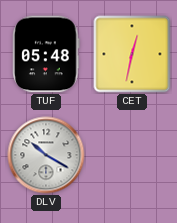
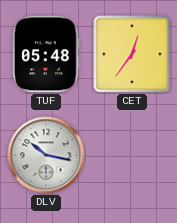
CET: 12:32 -> 12:36
DLV: 10:20 -> 10:17
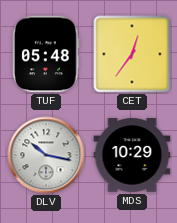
MDS: none -> 10:29
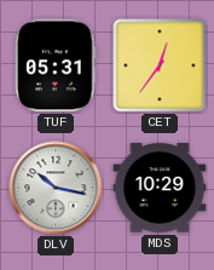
TUF: 05:48 -> 05:31
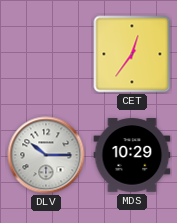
TUF: 05:31 -> none
DLV: 10:17 -> 10:15
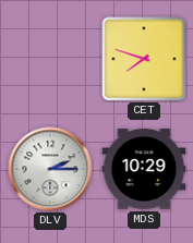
CET: 12:36 -> 7:48
DLV: 10:15 -> 2:15
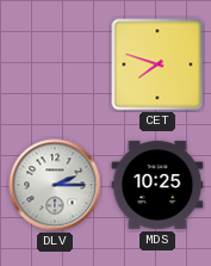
MDS: 10:29 -> 10:25
